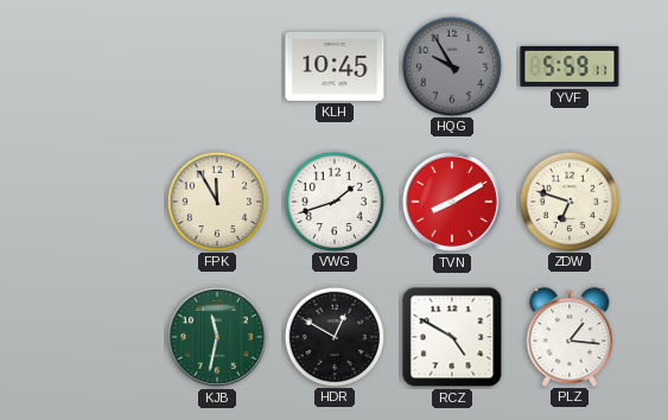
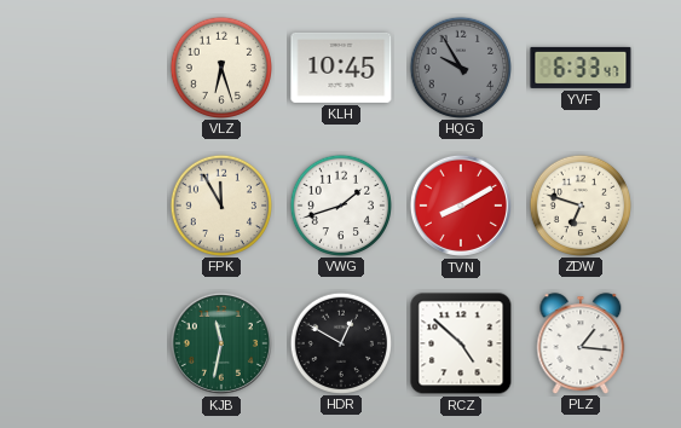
VLZ: none -> 6:27
YVF: 5:59 -> 6:33
RCZ: 4:50 -> 4:52
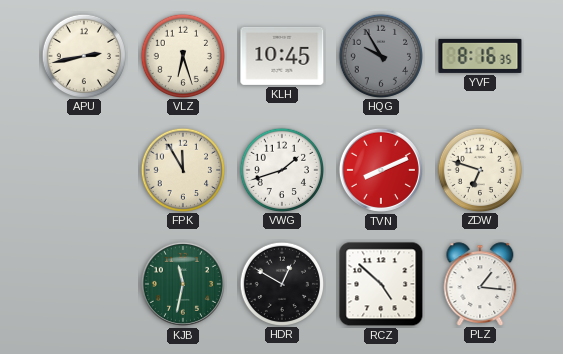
APU: none -> 2:43
YVF: 6:33 -> 8:16
TVN: 8:10 -> 8:11
